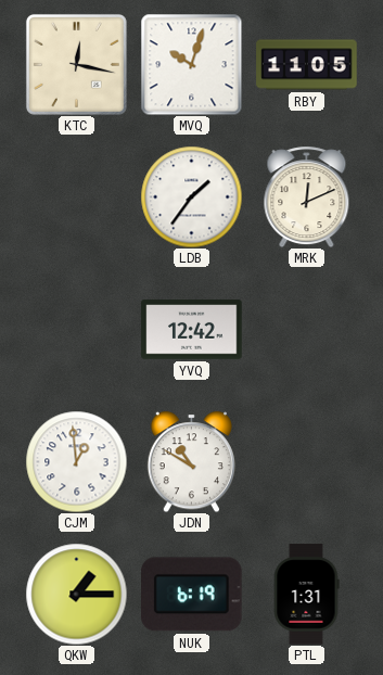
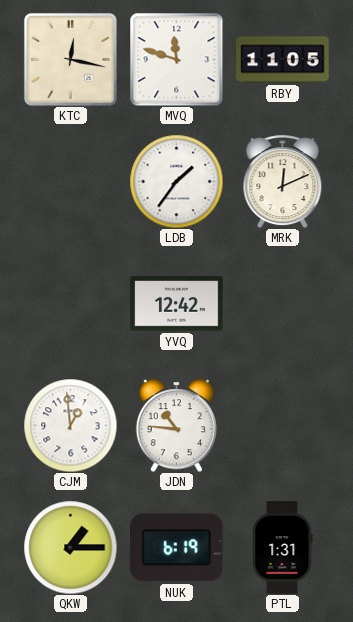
MVQ: 10:03 -> 11:48
JDN: 10:50 -> 10:46
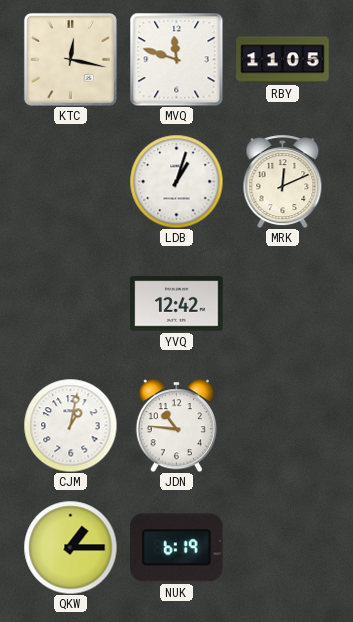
LDB: 1:36 -> 1:03
CJM: 12:59 -> 1:02
PTL: 1:31 -> none
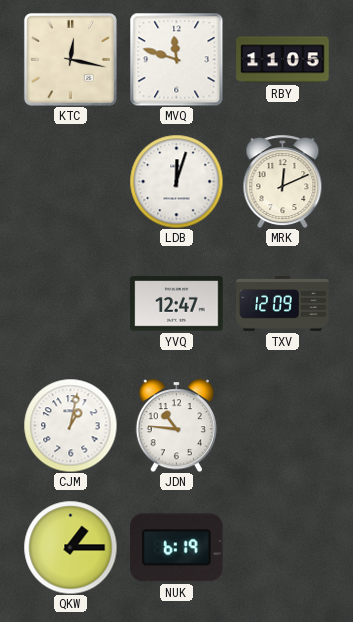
LDB: 1:03 -> 12:03
YVQ: 12:42 -> 12:47
TXV: none -> 12:09
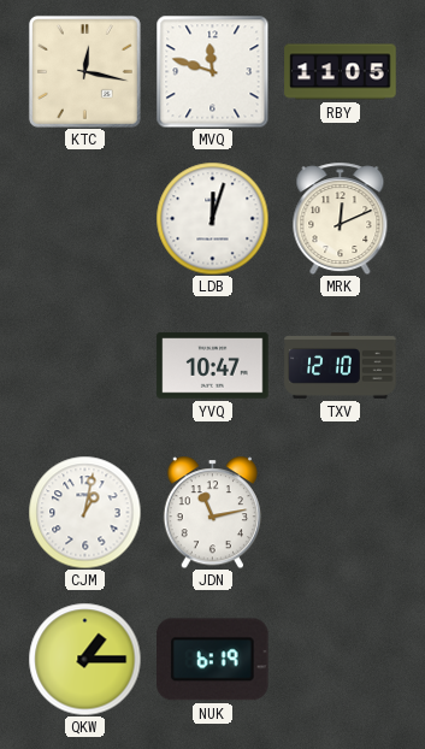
YVQ: 12:47 -> 10:47
TXV: 12:09 -> 12:10
JDN: 10:46 -> 11:13
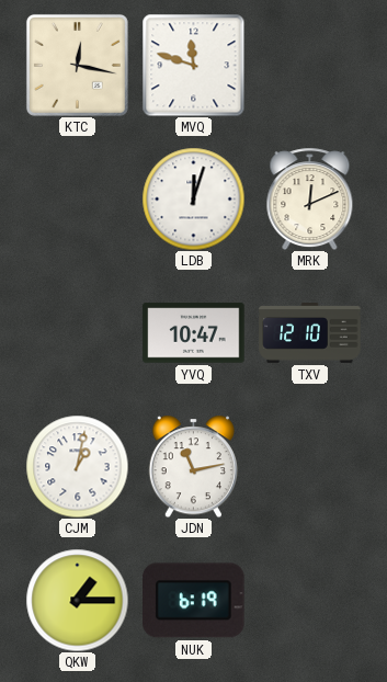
RBY: 11:05 -> none
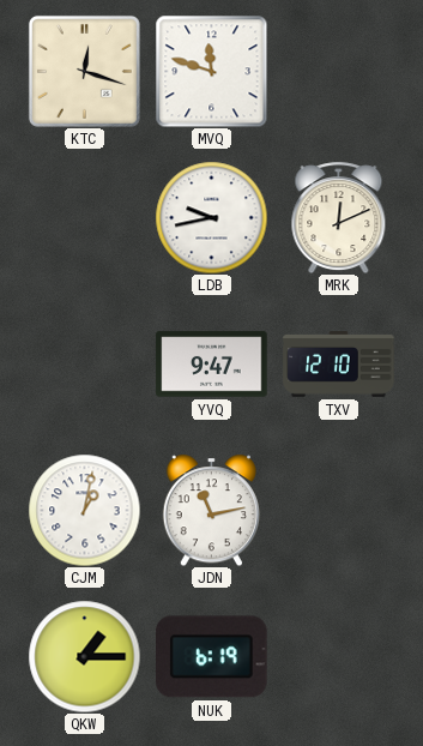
KTC: 12:17 -> 12:18
LDB: 12:03 -> 9:43
YVQ: 10:47 -> 9:47
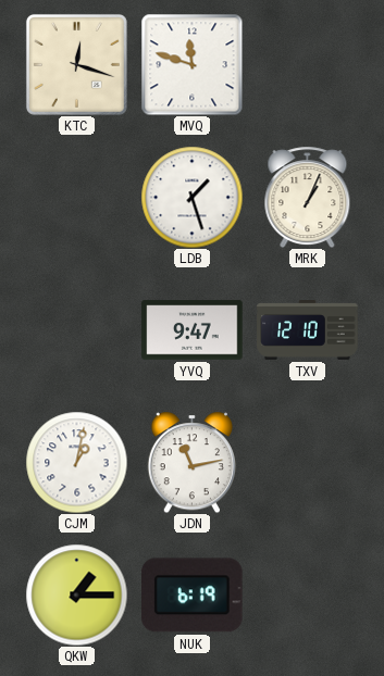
LDB: 9:43 -> 1:27
MRK: 12:11 -> 1:04
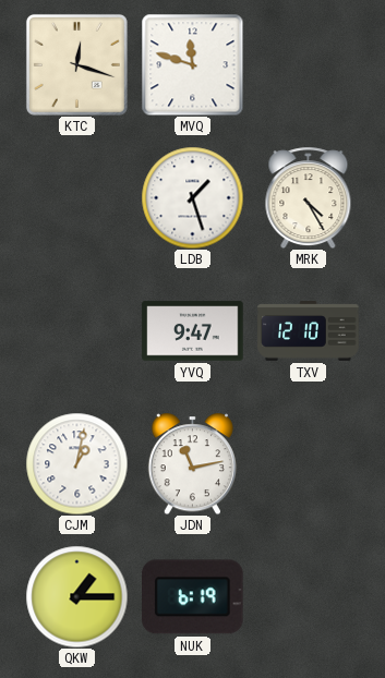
MRK: 1:04 -> 4:25
